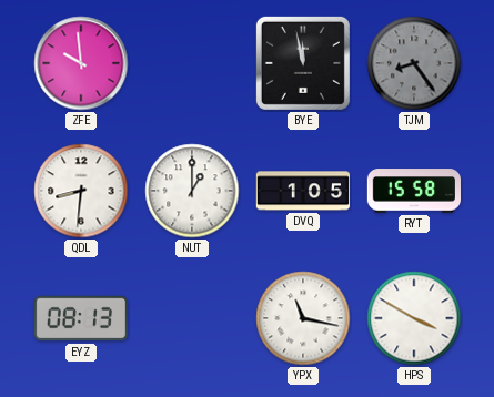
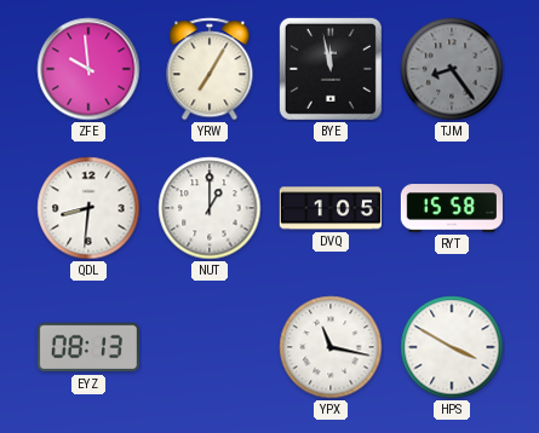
YRW: none -> 7:05
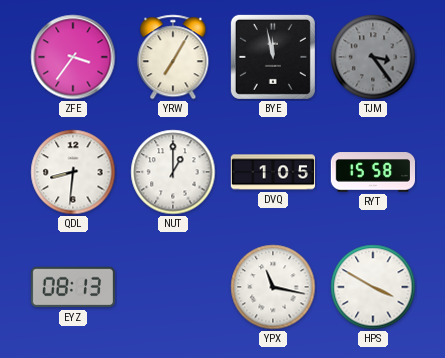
ZFE: 9:59 -> 3:36
TJM: 8:24 -> 3:24
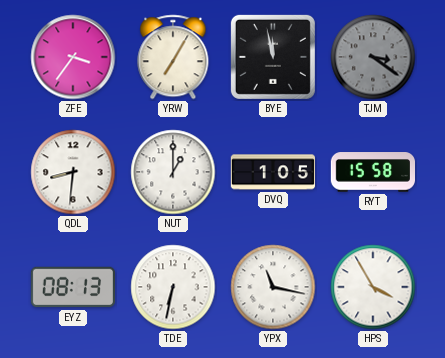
TJM: 3:24 -> 3:21
TDE: none -> 6:32
HPS: 3:50 -> 3:55
